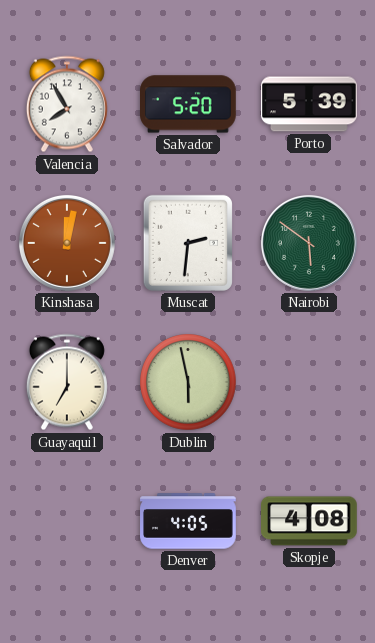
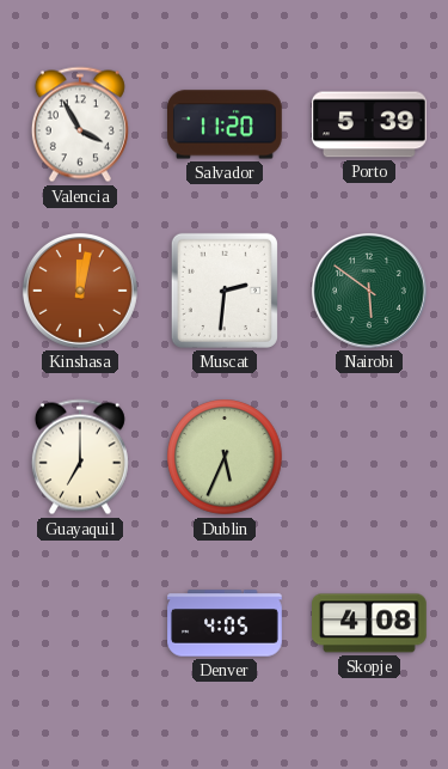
Valencia: 7:55 -> 3:55
Salvador: 5:20 -> 11:20
Dublin: 5:58 -> 5:34
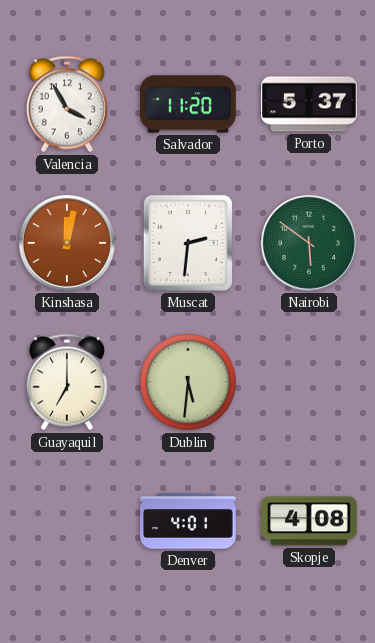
Porto: 5:39 -> 5:37
Dublin: 5:34 -> 5:31
Denver: 4:05 -> 4:01
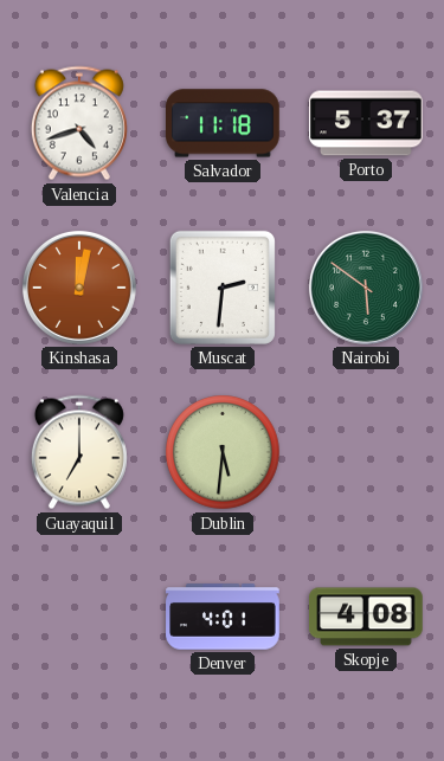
Valencia: 3:55 -> 4:42
Salvador: 11:20 -> 11:18
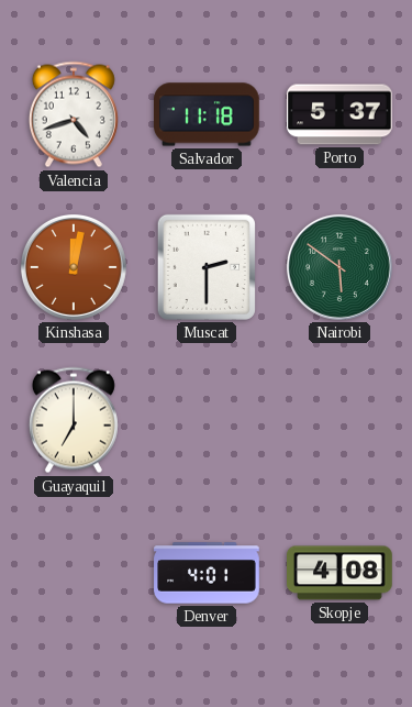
Muscat: 2:31 -> 2:30
Dublin: 5:31 -> none
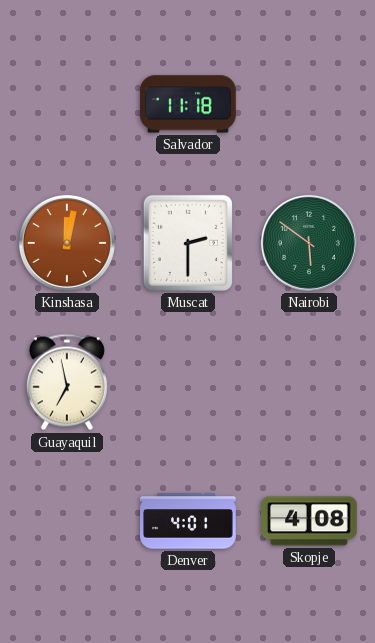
Valencia: 4:42 -> none
Porto: 5:37 -> none
Guayaquil: 7:00 -> 6:58
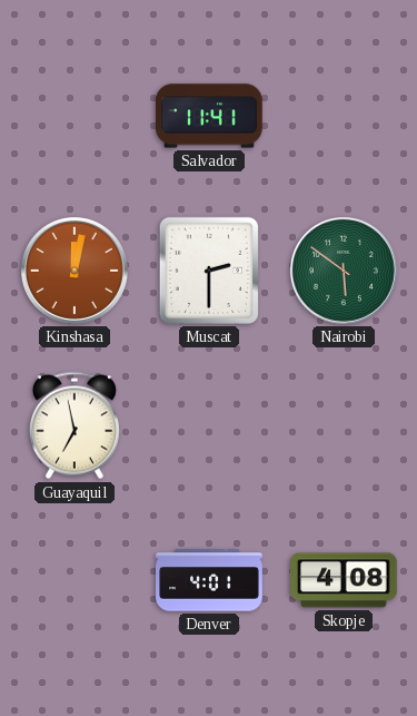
Salvador: 11:18 -> 11:41
